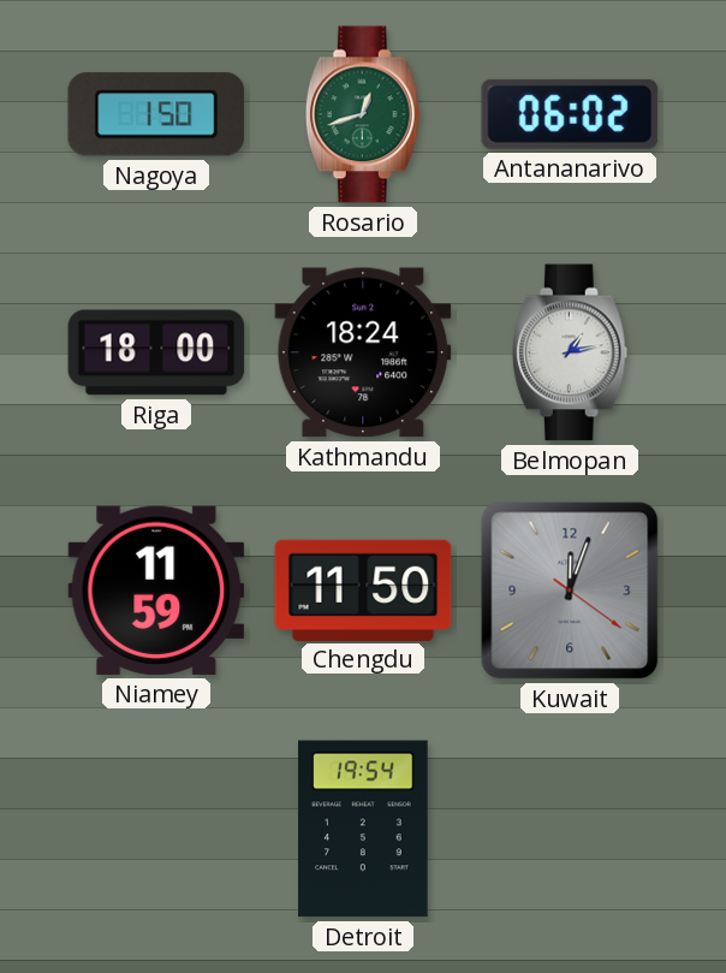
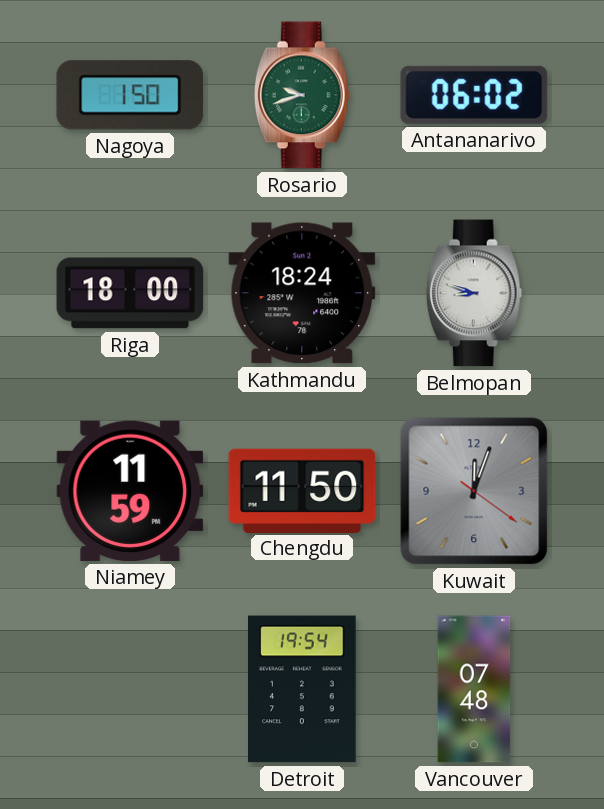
Rosario: 12:42 -> 9:42
Belmopan: 1:13 -> 8:48
Vancouver: none -> 07:48
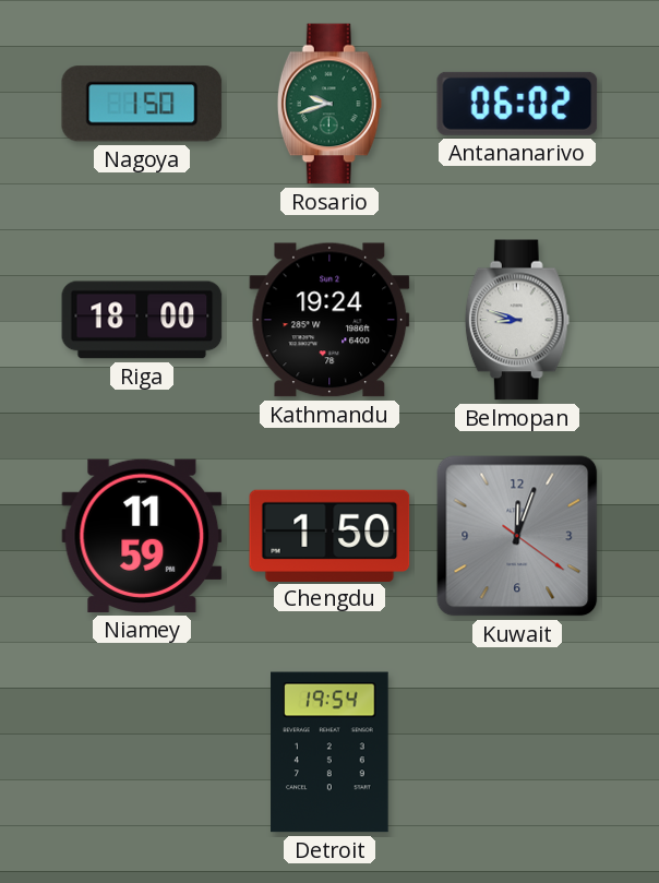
Kathmandu: 18:24 -> 19:24
Chengdu: 11:50 -> 1:50
Vancouver: 07:48 -> none
